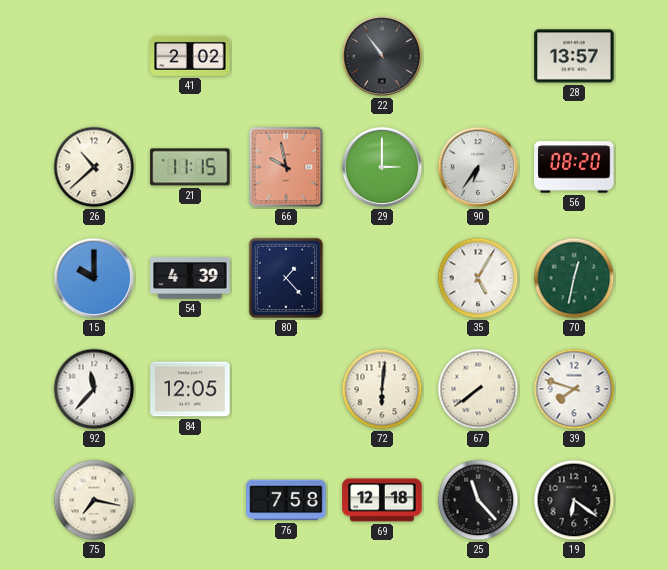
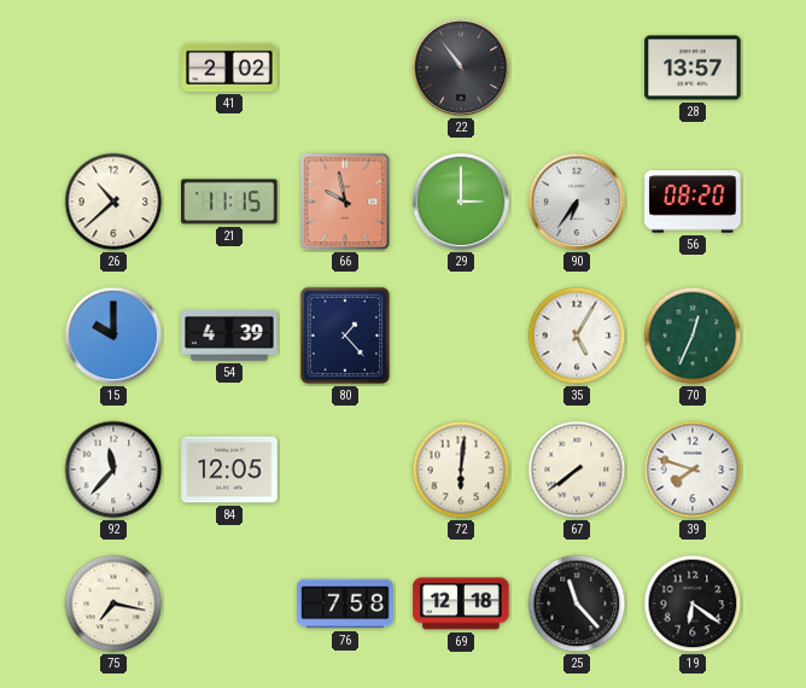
70: 12:32 -> 12:34
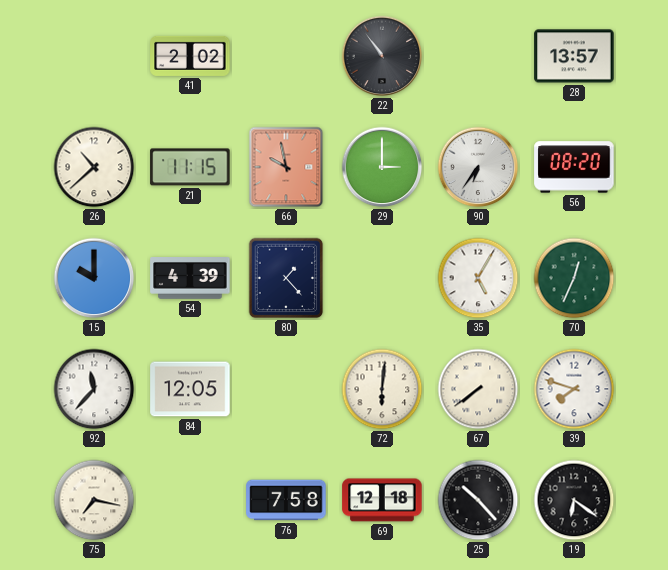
25: 11:23 -> 10:23
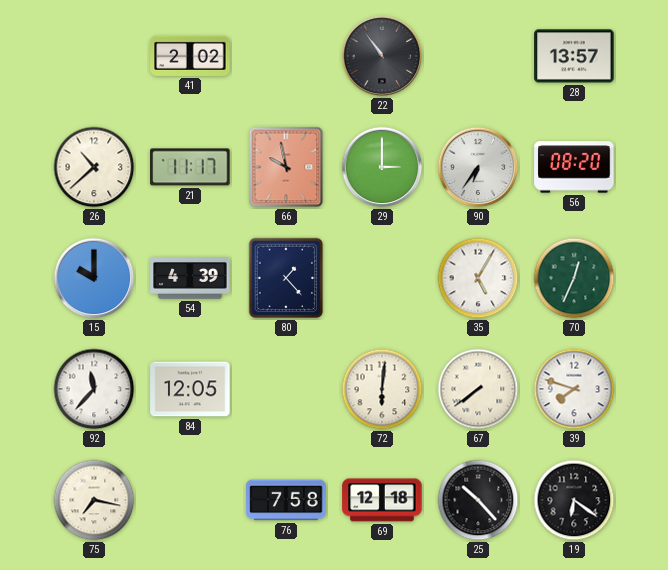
21: 11:15 -> 11:17
